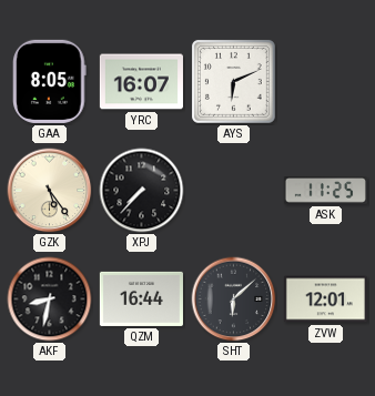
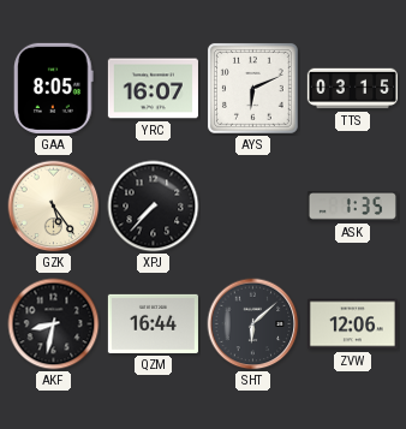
TTS: none -> 03:15
ASK: 11:25 -> 1:35
ZVW: 12:01 -> 12:06
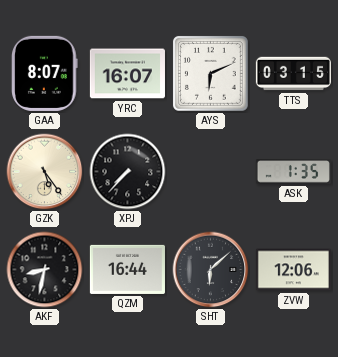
GAA: 8:05 -> 8:07
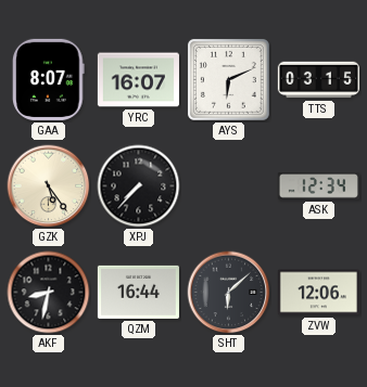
ASK: 1:35 -> 12:34
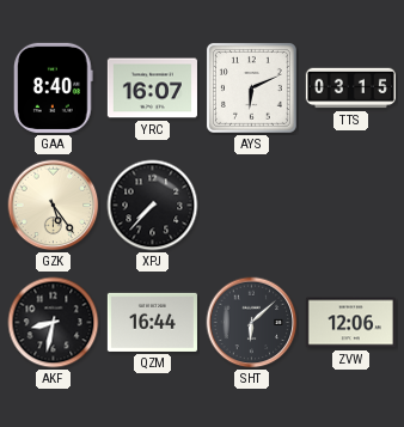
GAA: 8:07 -> 8:40
ASK: 12:34 -> none
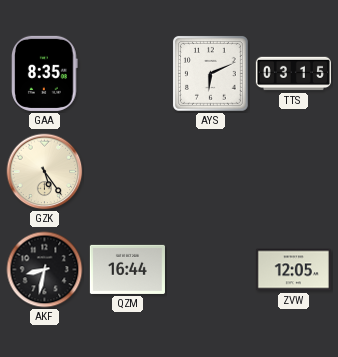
GAA: 8:40 -> 8:35
YRC: 16:07 -> none
XPJ: 7:37 -> none
SHT: 6:08 -> none
ZVW: 12:06 -> 12:05
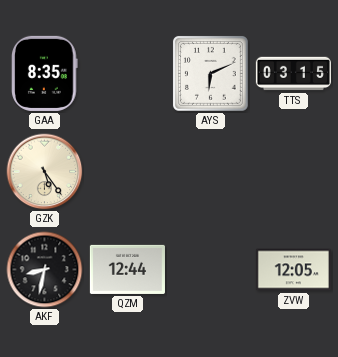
QZM: 16:44 -> 12:44
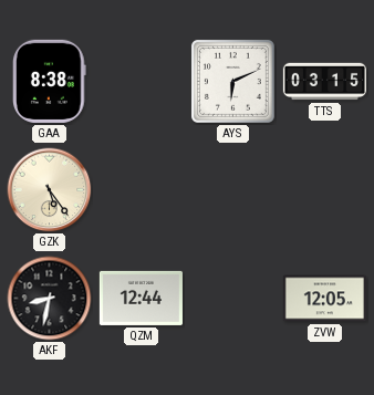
GAA: 8:35 -> 8:38
